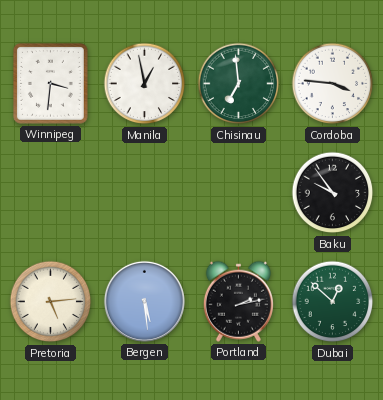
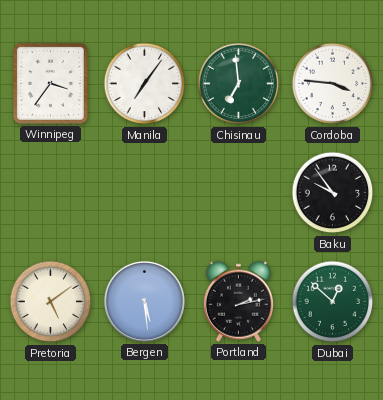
Winnipeg: 3:31 -> 3:36
Manila: 12:58 -> 7:06
Pretoria: 5:14 -> 5:09
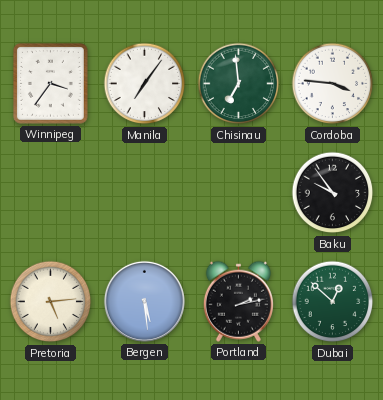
Pretoria: 5:09 -> 5:14
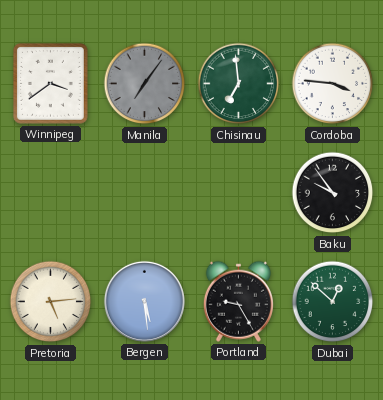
Winnipeg: 3:36 -> 3:39
Manila dial: white -> grey
Portland: 2:13 -> 9:25
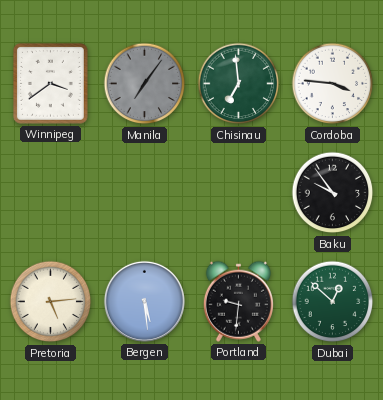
Portland: 9:25 -> 9:31
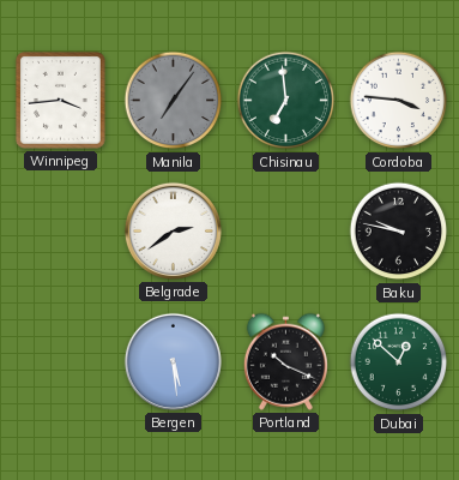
Winnipeg: 3:39 -> 3:44
Belgrade: none -> 2:39
Baku: 9:54 -> 9:47
Pretoria: 5:14 -> none
Portland: 9:31 -> 10:19
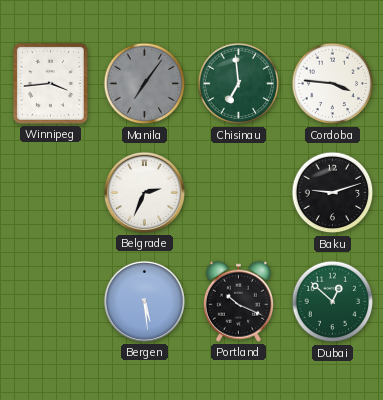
Belgrade: 2:39 -> 2:34
Baku: 9:47 -> 9:12
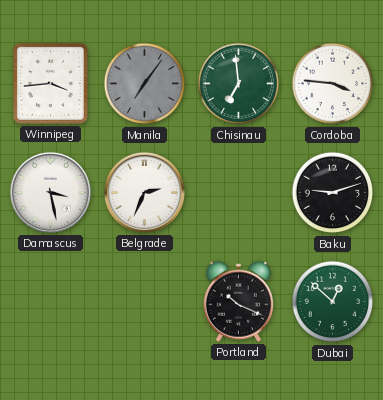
Damascus: none -> 3:28
Bergen: 5:29 -> none
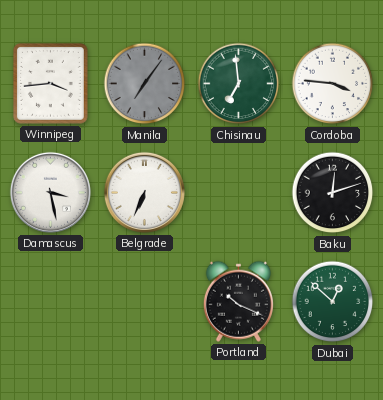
Belgrade: 2:34 -> 6:34
Baku: 9:12 -> 12:12
